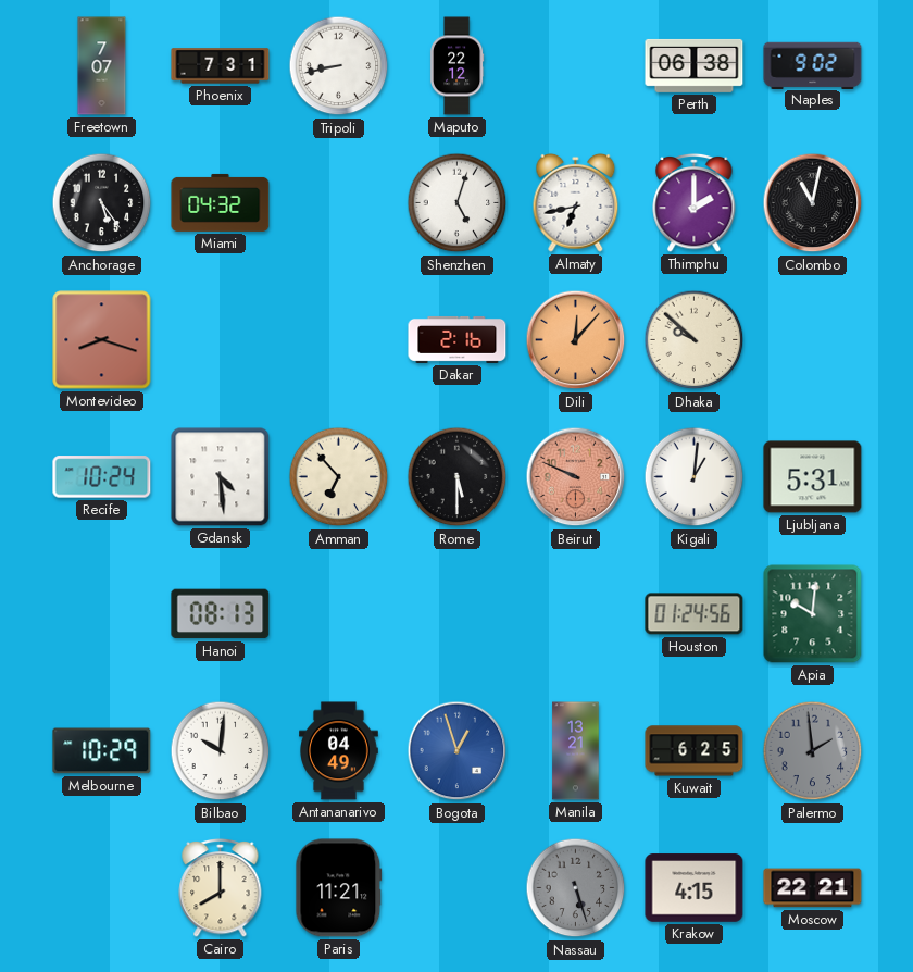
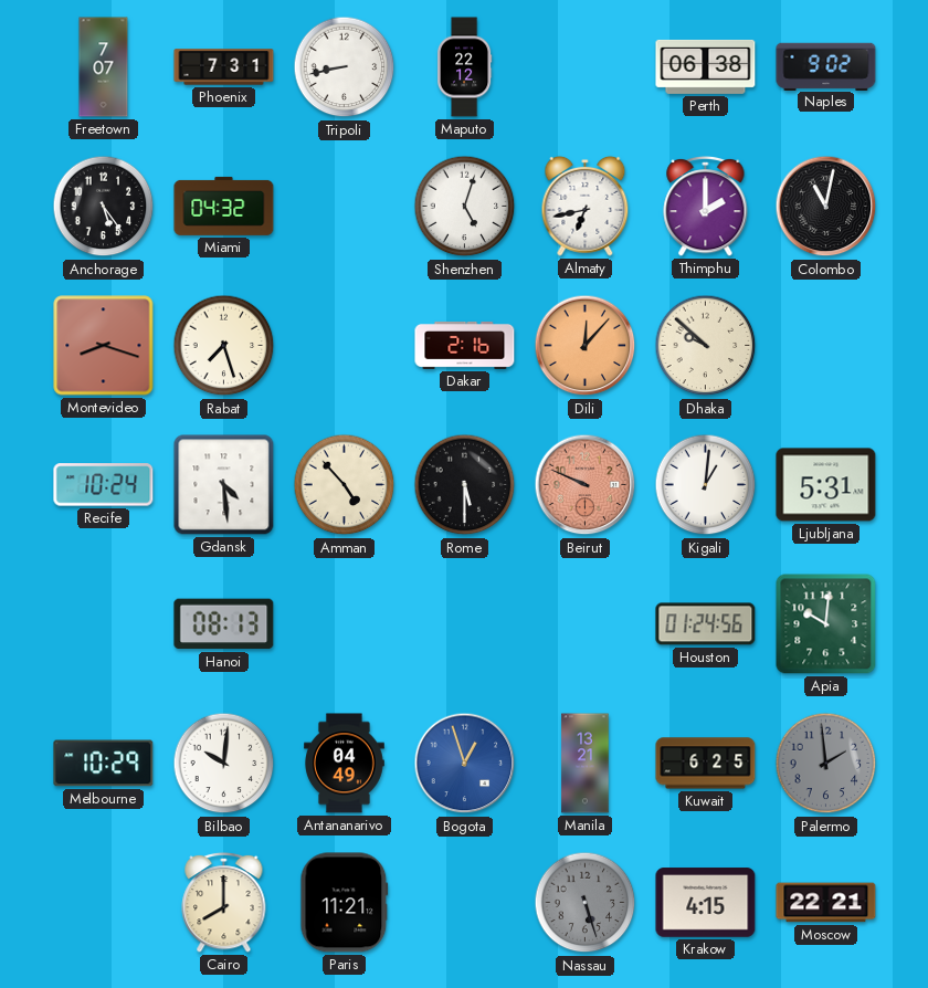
Rabat: none -> 7:27
Amman: 6:53 -> 4:53
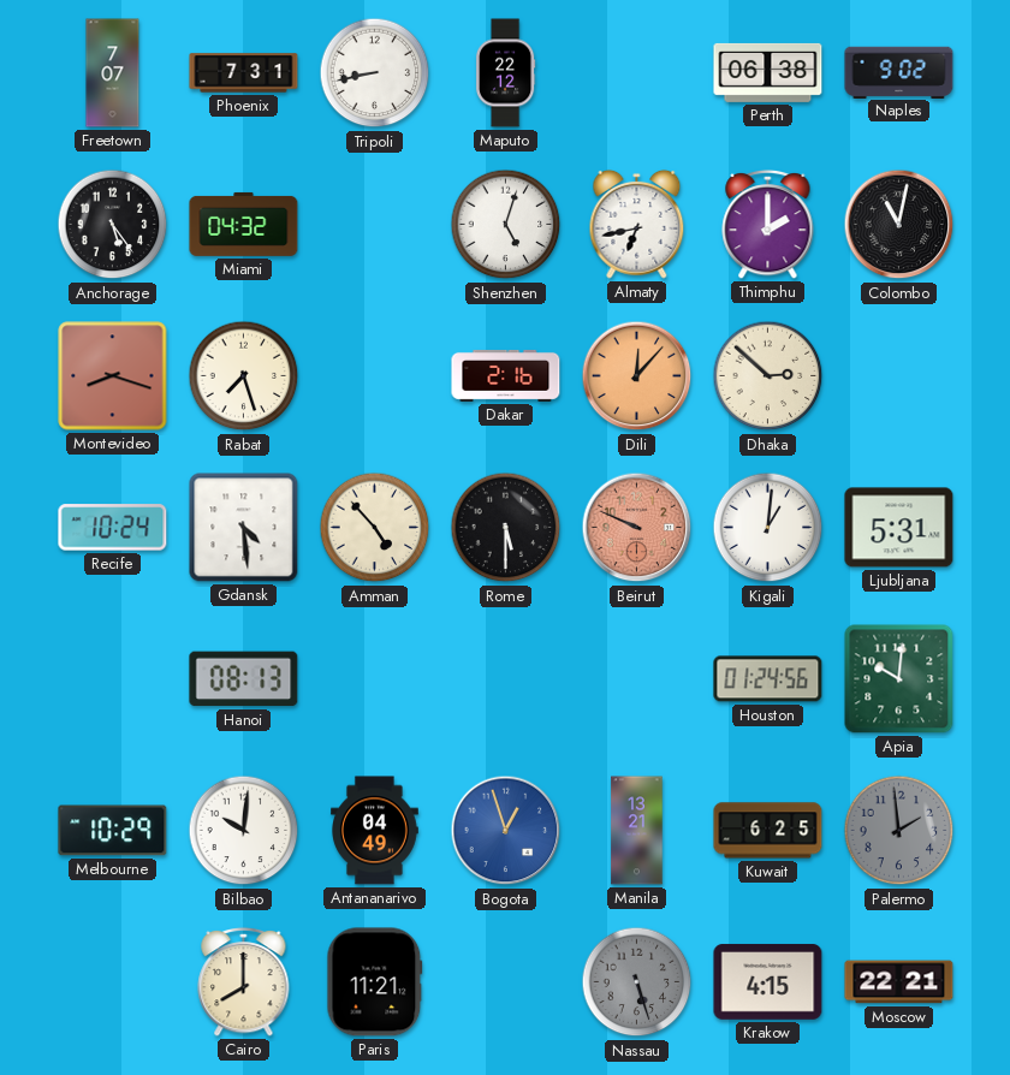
Dhaka: 9:52 -> 2:52
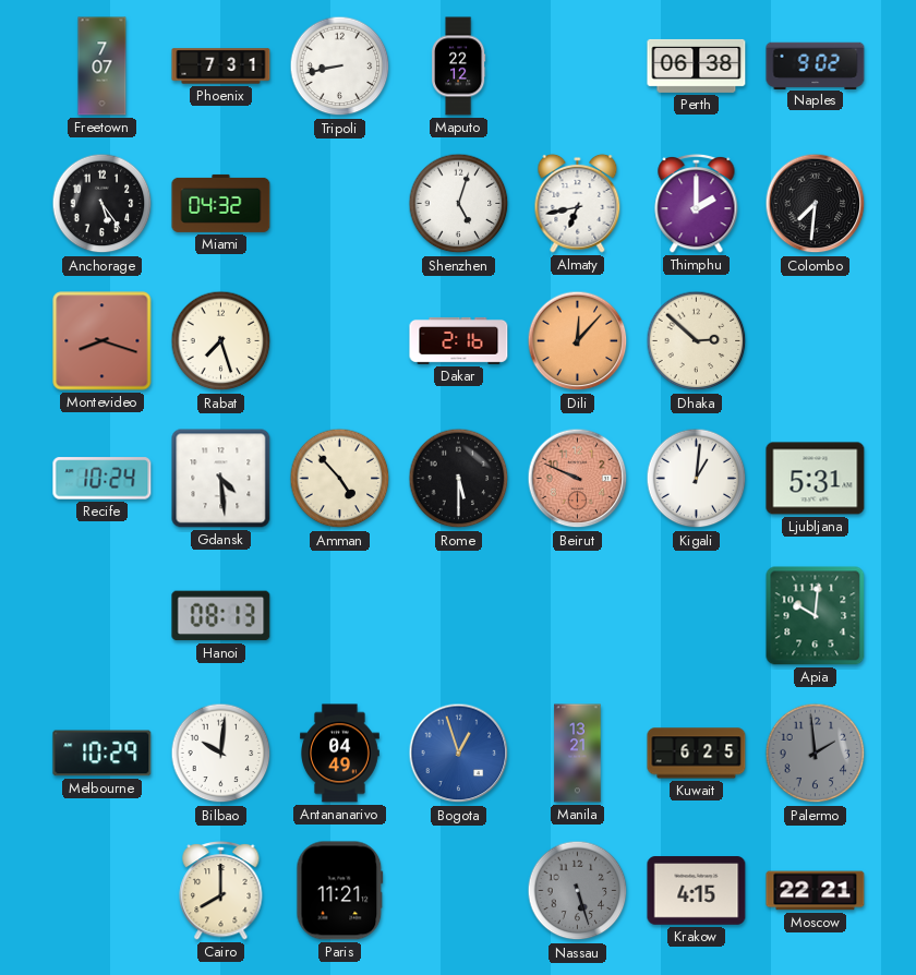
Colombo: 11:02 -> 7:31
Houston: 01:24 -> none
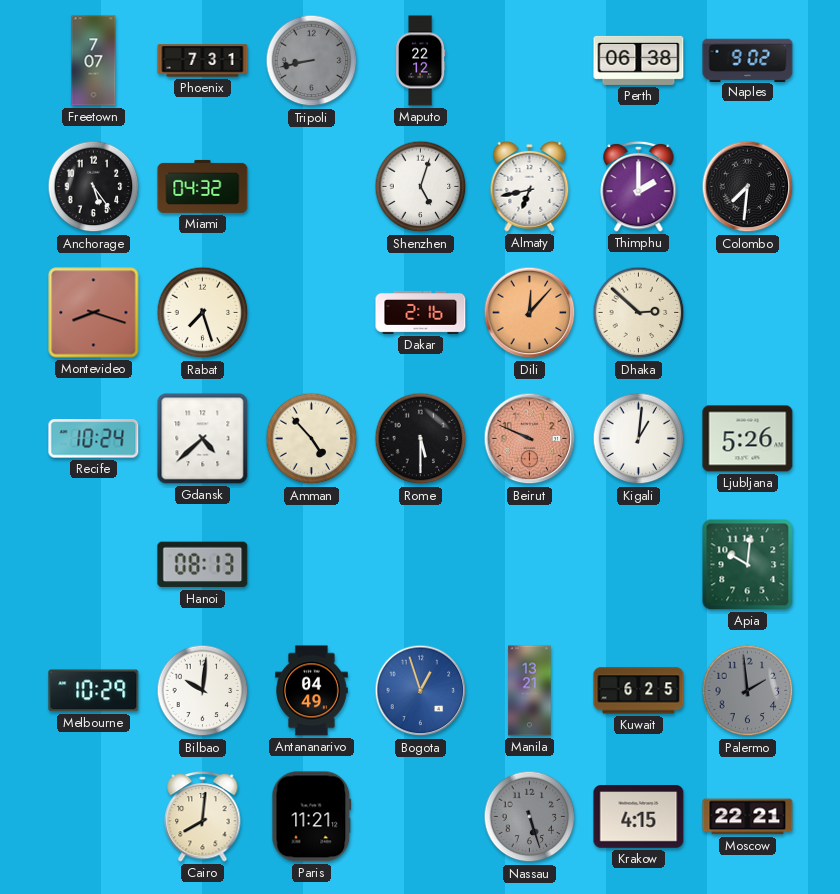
Tripoli dial: white -> grey
Gdansk: 4:29 -> 4:38
Ljubljana: 5:31 -> 5:26
Cairo: 8:00 -> 8:01
